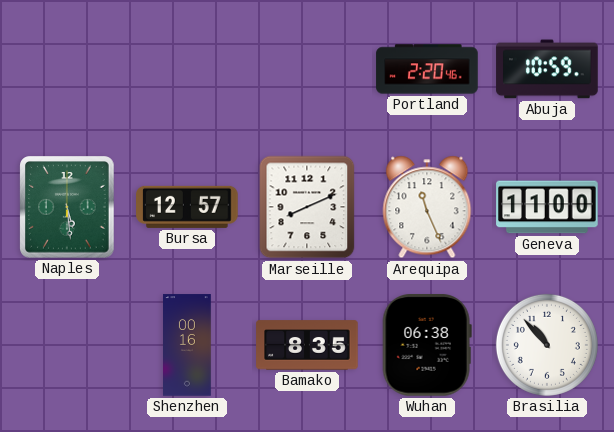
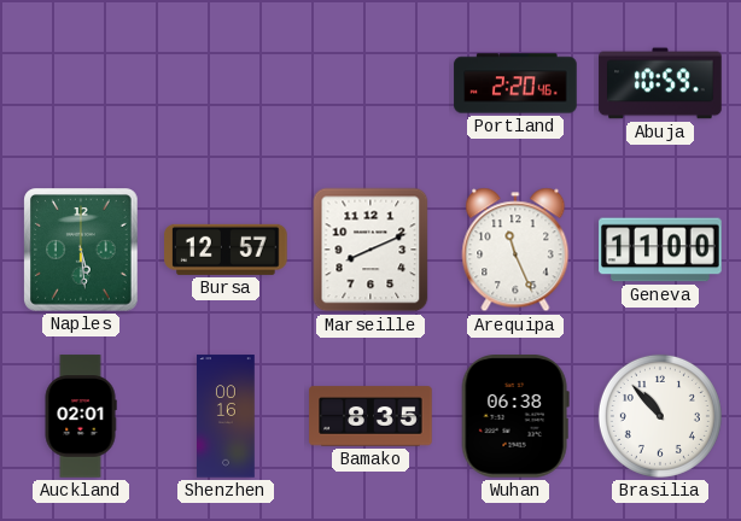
Auckland: none -> 02:01
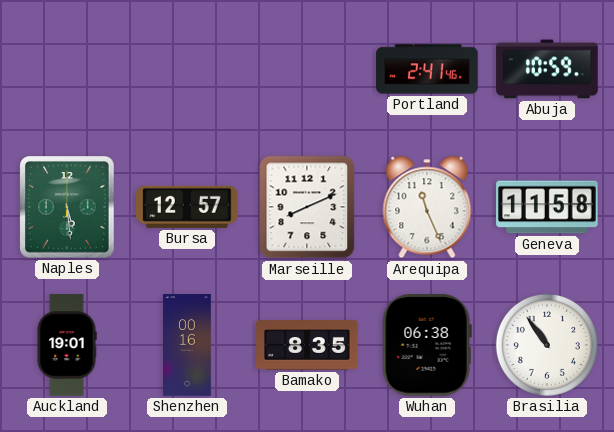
Portland: 2:20 -> 2:41
Geneva: 11:00 -> 11:58
Auckland: 02:01 -> 19:01
Brasilia: 10:53 -> 10:54
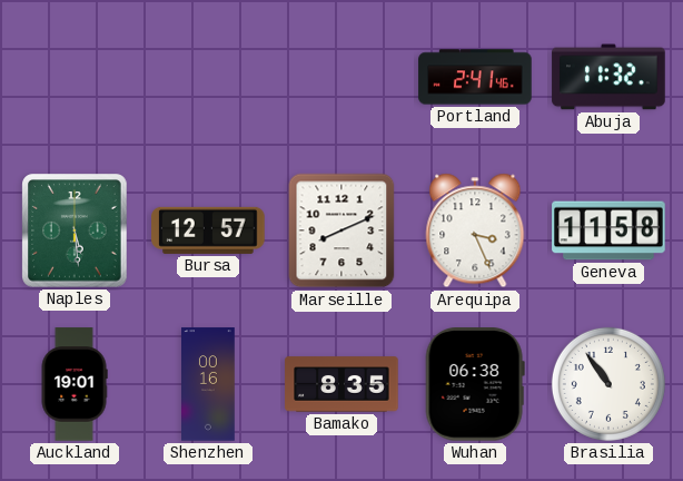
Abuja: 10:59 -> 11:32
Arequipa: 11:26 -> 3:26
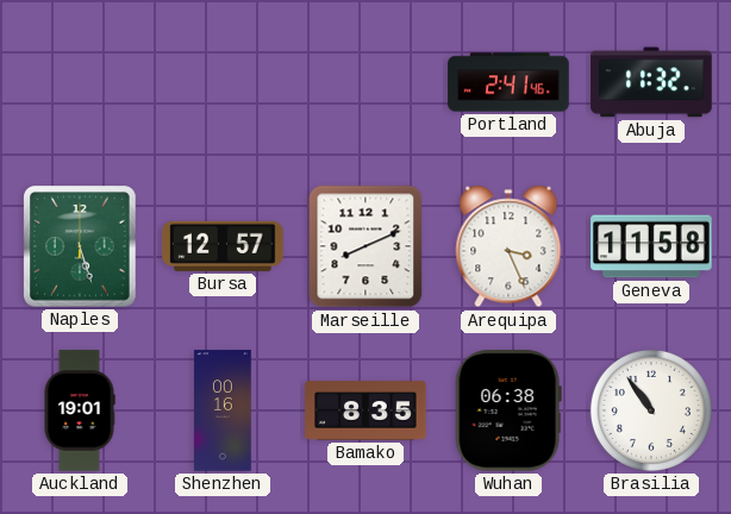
Naples: 5:29 -> 5:27
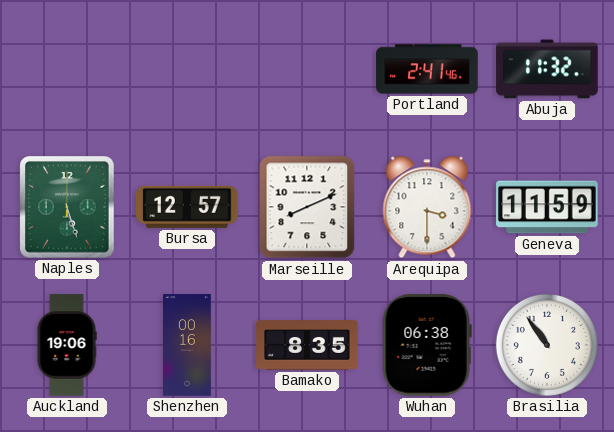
Arequipa: 3:26 -> 3:30
Geneva: 11:58 -> 11:59
Auckland: 19:01 -> 19:06
